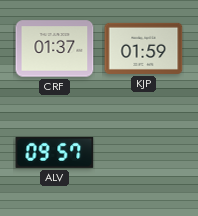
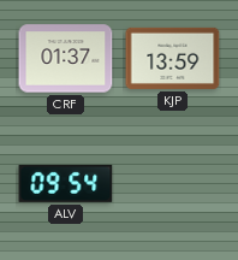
KJP: 01:59 -> 13:59
ALV: 09:57 -> 09:54
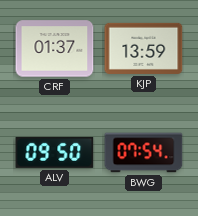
ALV: 09:54 -> 09:50
BWG: none -> 07:54
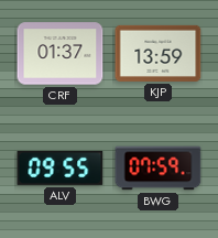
ALV: 09:50 -> 09:55
BWG: 07:54 -> 07:59
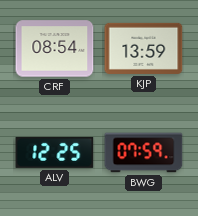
CRF: 01:37 -> 08:54
ALV: 09:55 -> 12:25
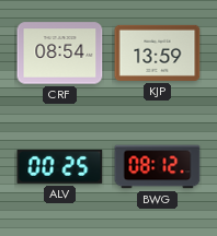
ALV: 12:25 -> 00:25
BWG: 07:59 -> 08:12
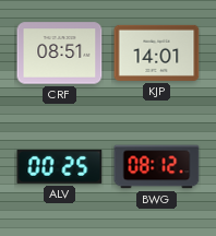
CRF: 08:54 -> 08:51
KJP: 13:59 -> 14:01
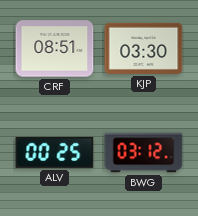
KJP: 14:01 -> 03:30
BWG: 08:12 -> 03:12
